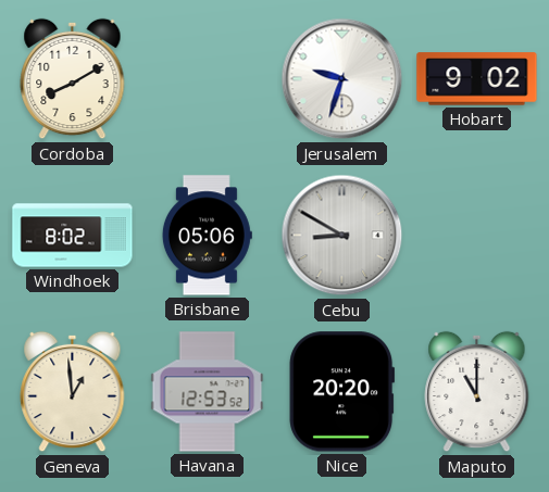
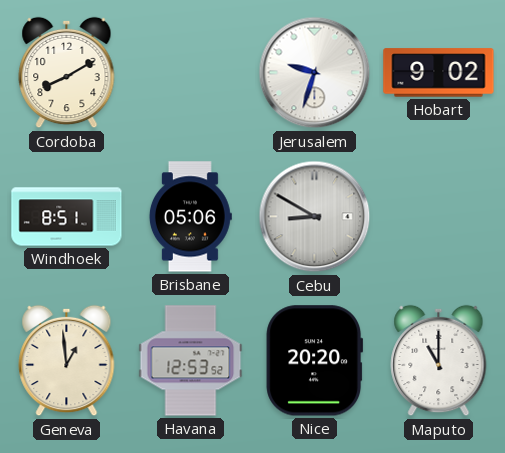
Windhoek: 8:02 -> 8:51
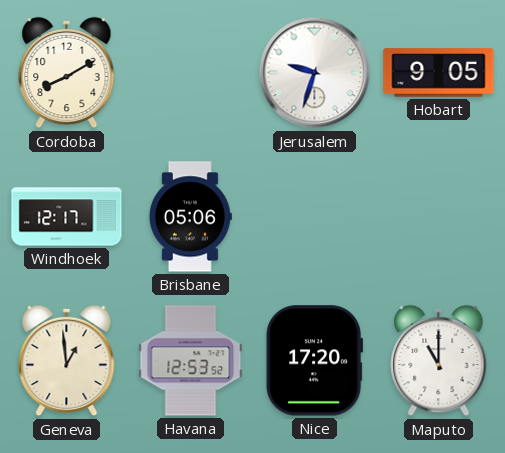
Hobart: 9:02 -> 9:05
Windhoek: 8:51 -> 12:17
Cebu: 8:50 -> none
Nice: 20:20 -> 17:20
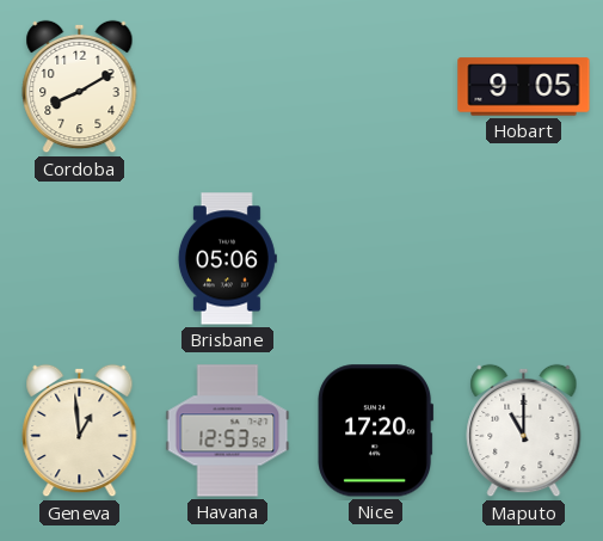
Jerusalem: 9:33 -> none
Windhoek: 12:17 -> none
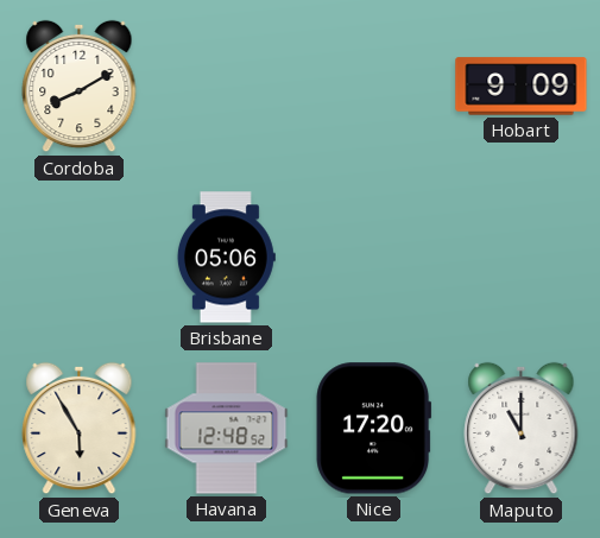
Hobart: 9:05 -> 9:09
Geneva: 12:59 -> 5:55
Havana: 12:53 -> 12:48
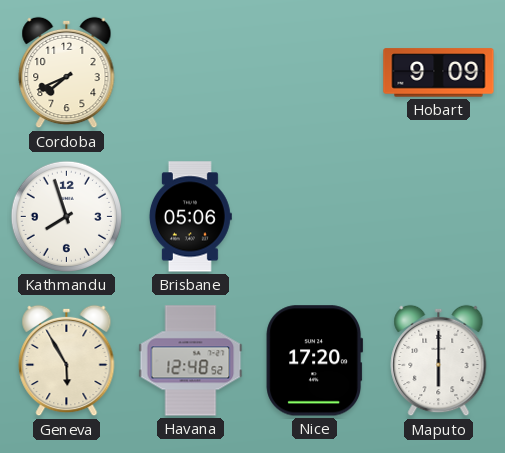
Cordoba: 8:10 -> 7:41
Kathmandu: none -> 7:57
Maputo: 11:00 -> 6:00
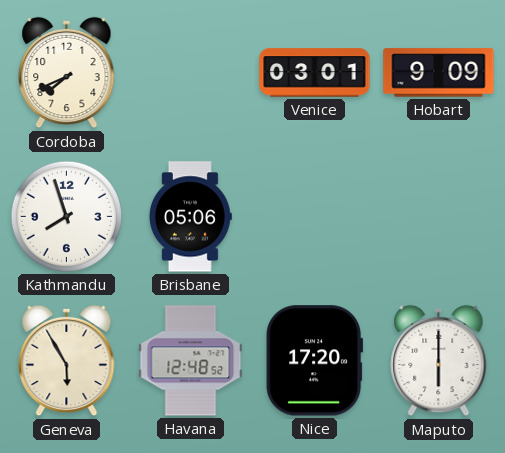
Venice: none -> 03:01
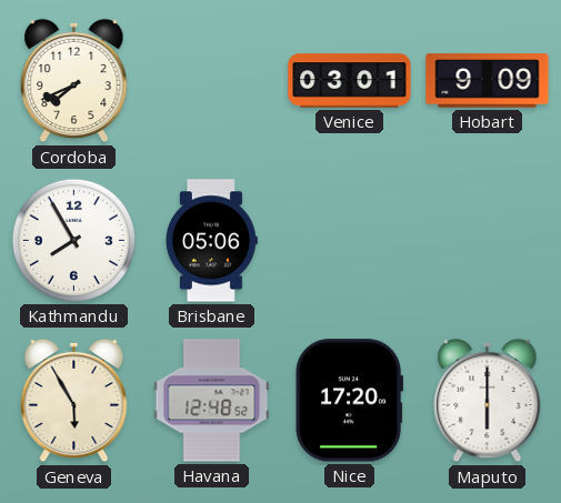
Kathmandu: 7:57 -> 7:55
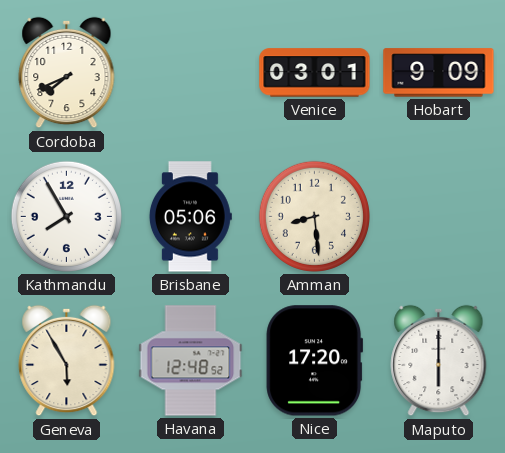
Amman: none -> 8:29
